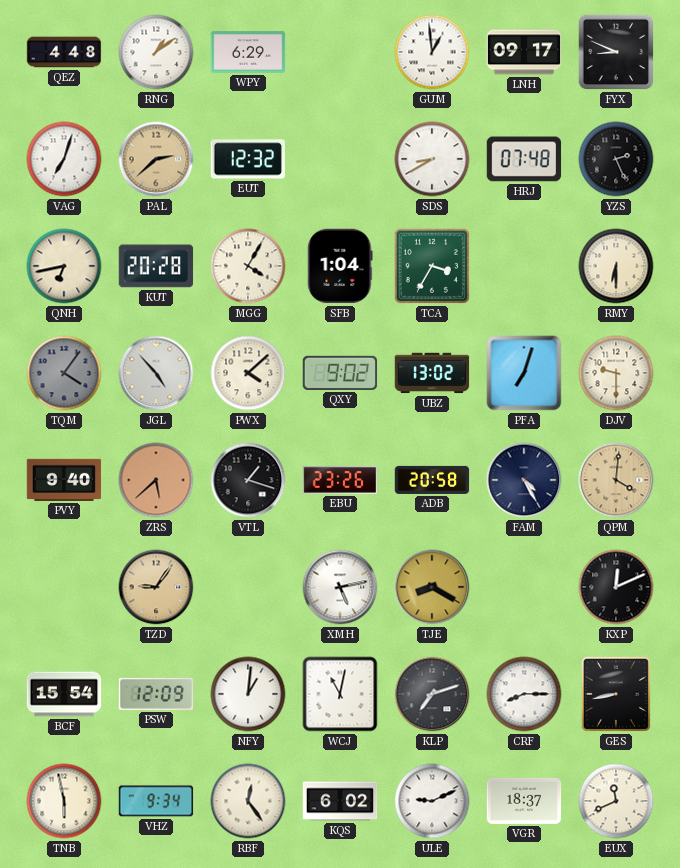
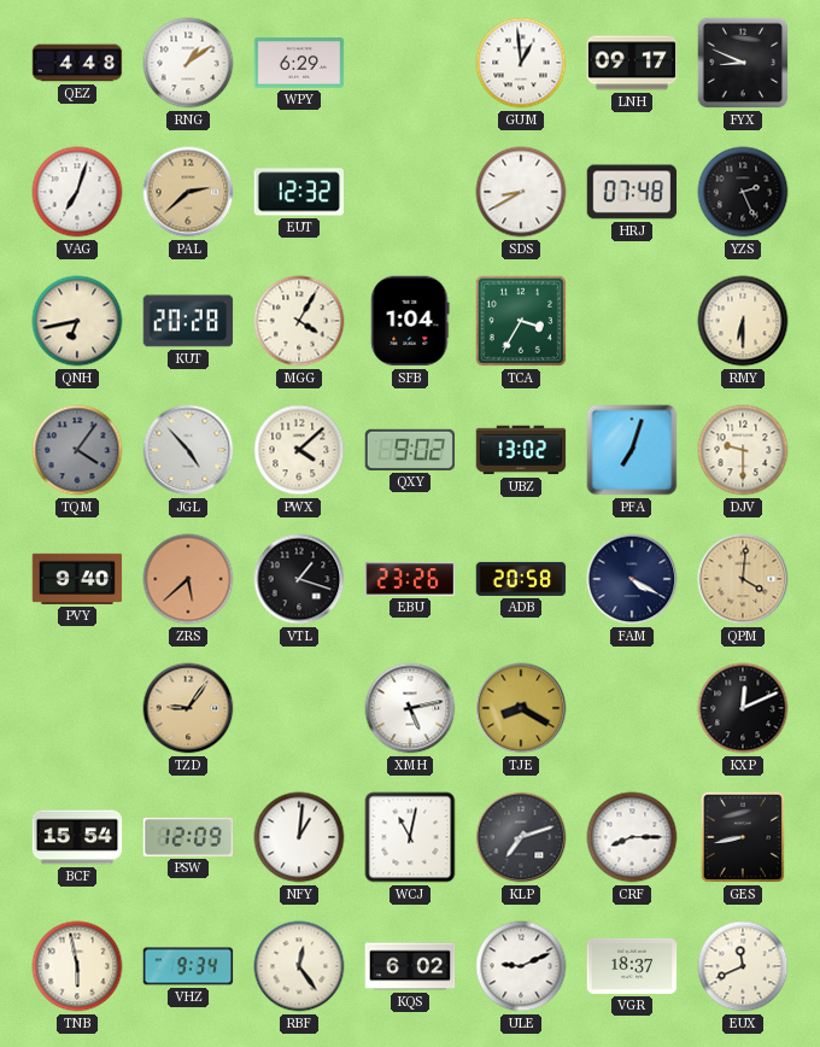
FAM: 4:25 -> 4:20
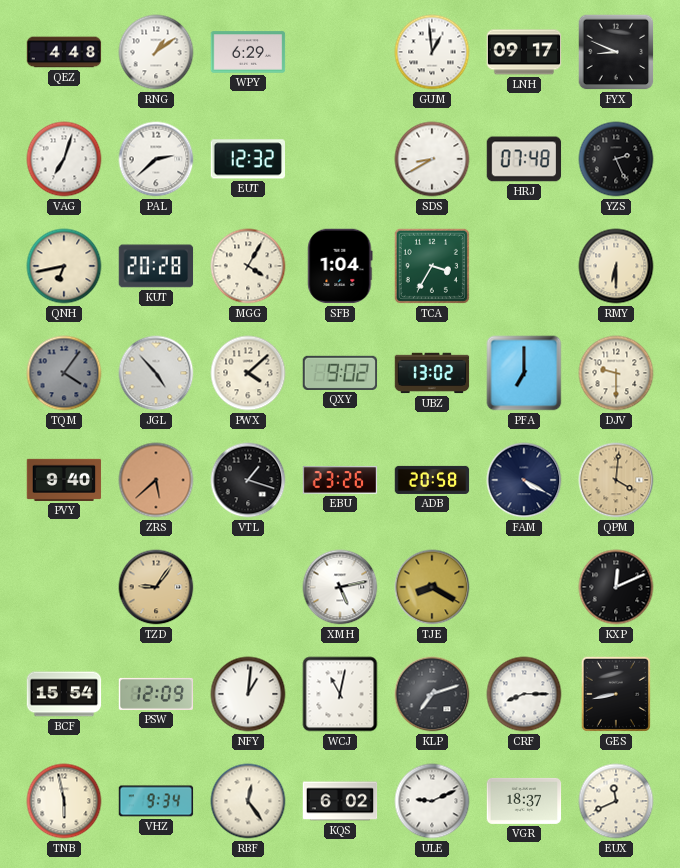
PAL dial: champagne -> white
PFA: 7:03 -> 7:00
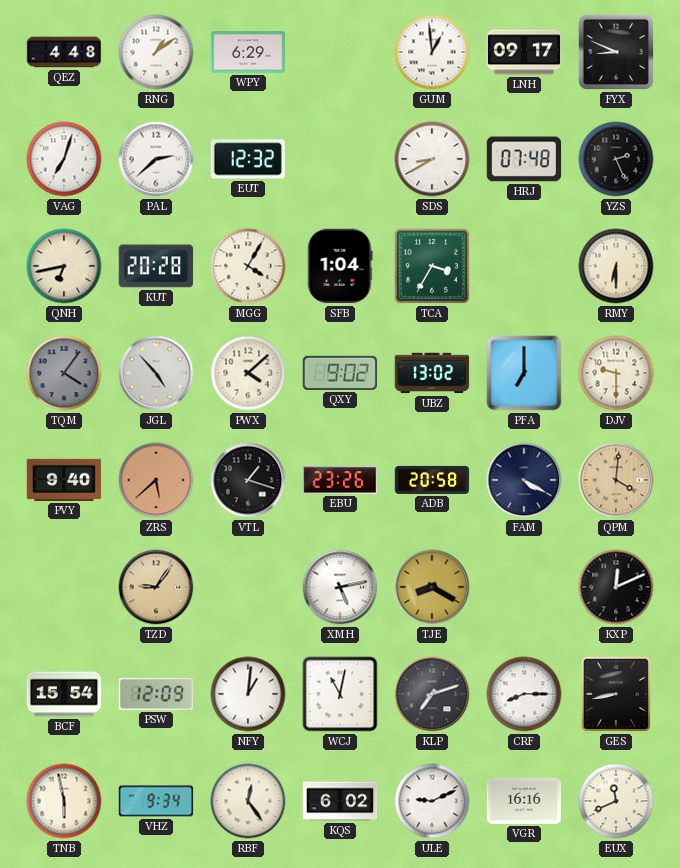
VGR: 18:37 -> 16:16
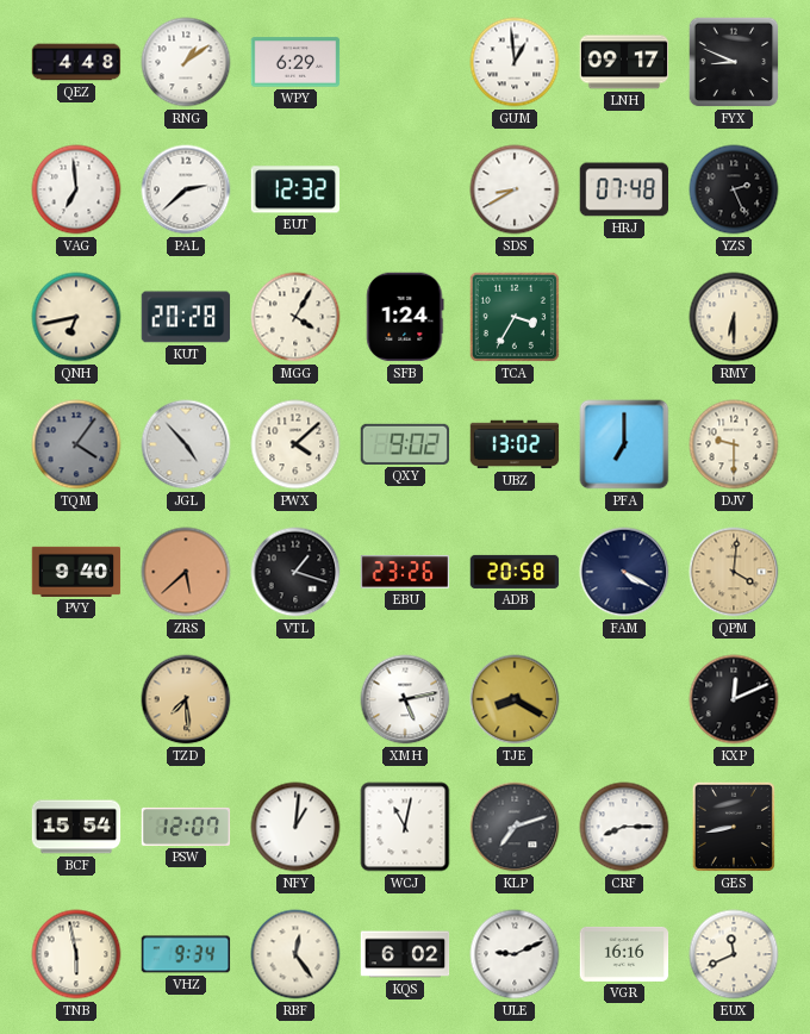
VAG: 7:03 -> 6:59
SFB: 1:04 -> 1:24
TZD: 9:06 -> 7:29
PSW: 12:09 -> 12:07
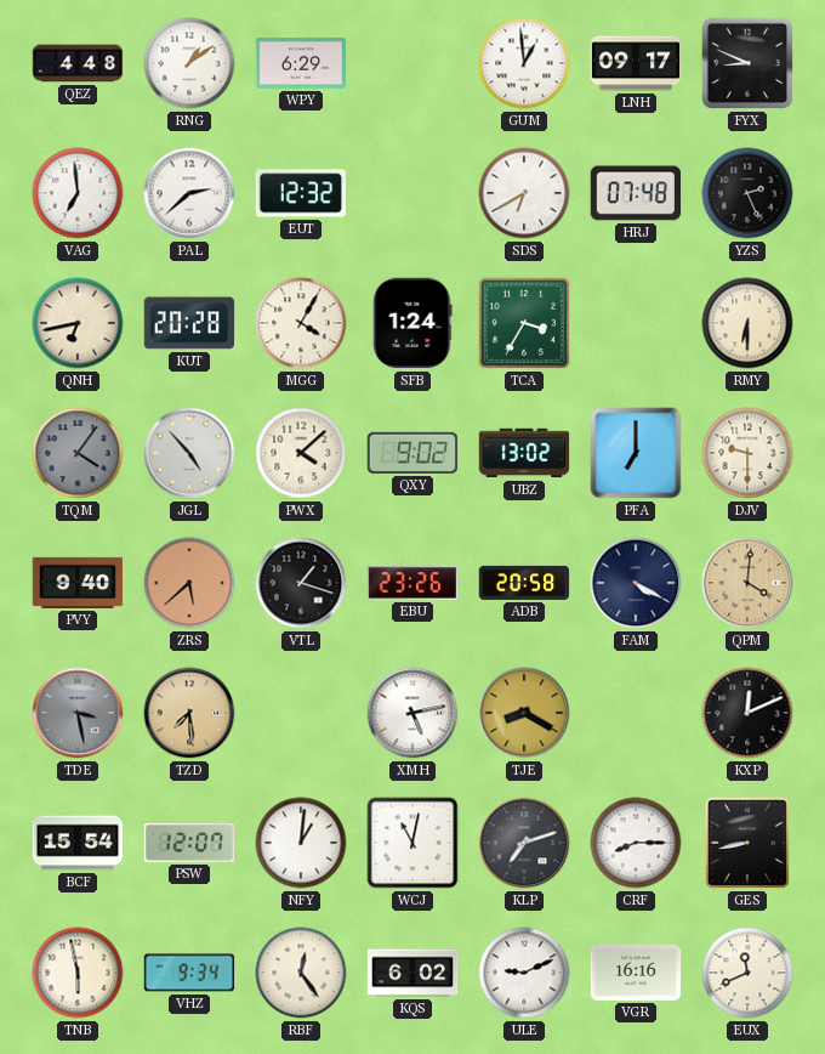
SDS: 8:40 -> 6:40
TDE: none -> 3:28
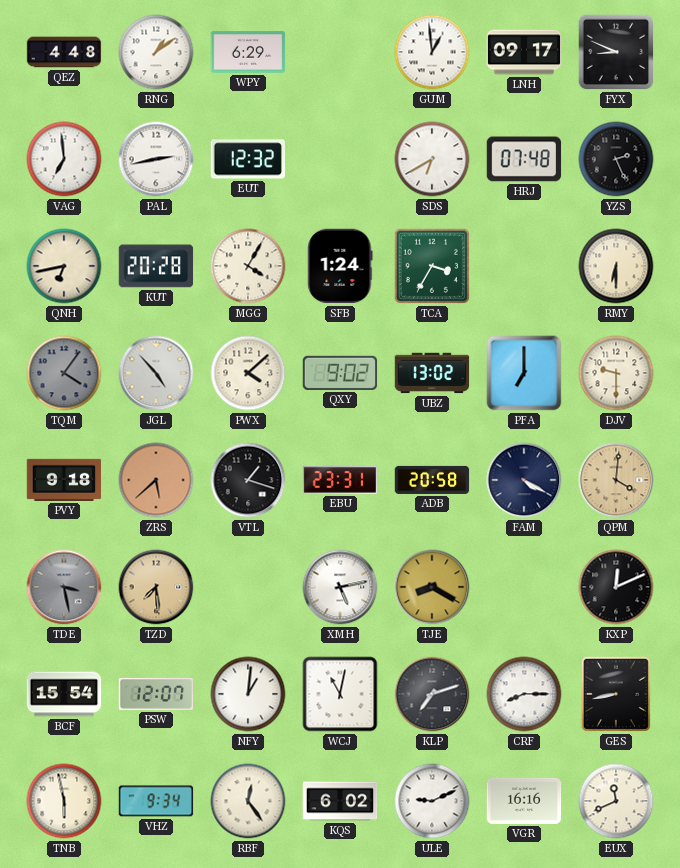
PAL: 2:38 -> 2:43
PVY: 9:40 -> 9:18
EBU: 23:26 -> 23:31
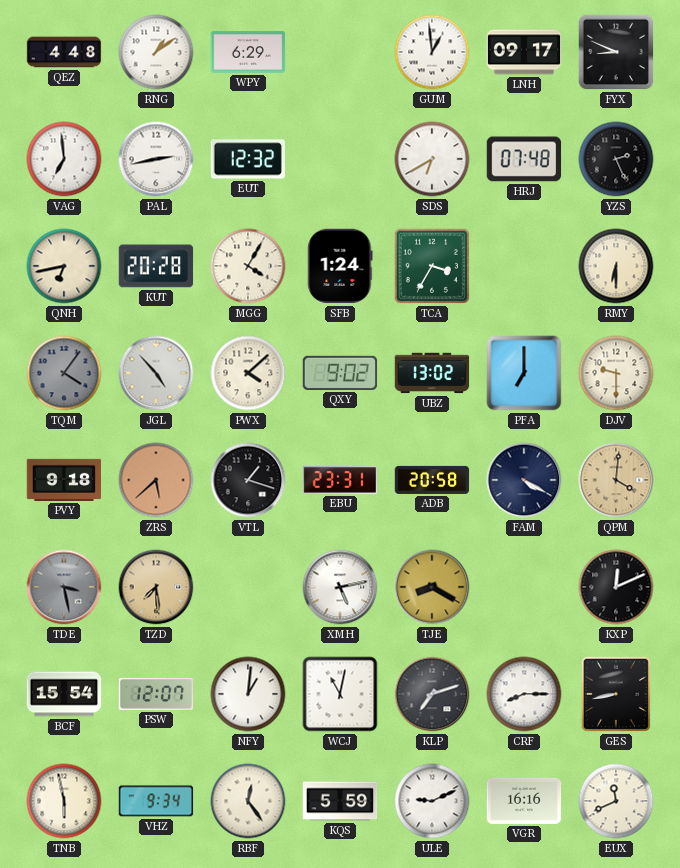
KQS: 6:02 -> 5:59
